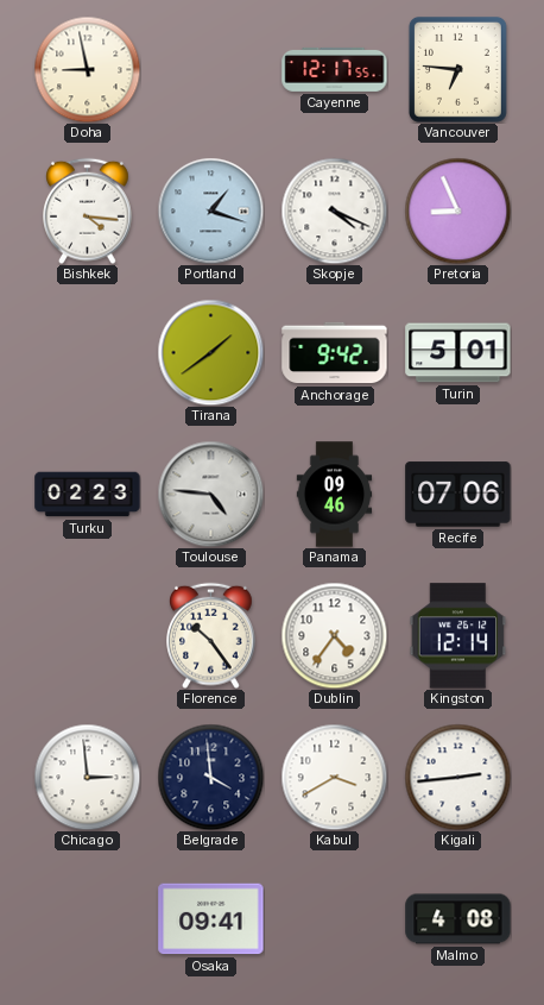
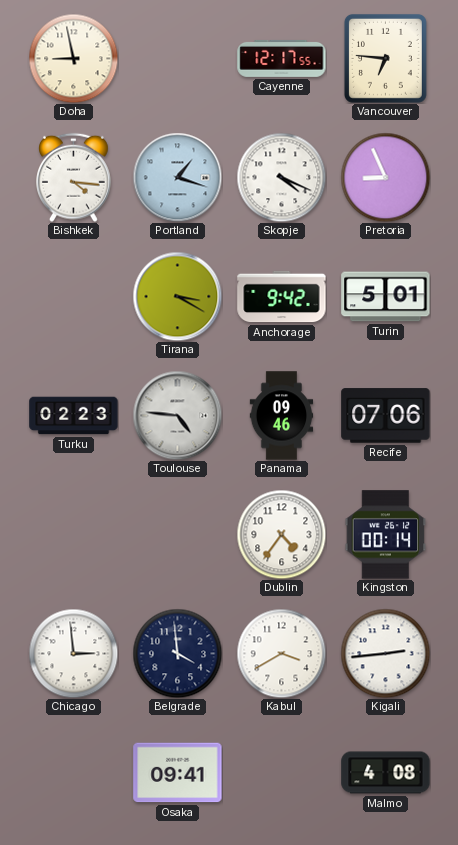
Tirana: 1:39 -> 3:20
Florence: 10:24 -> none
Kingston: 12:14 -> 00:14
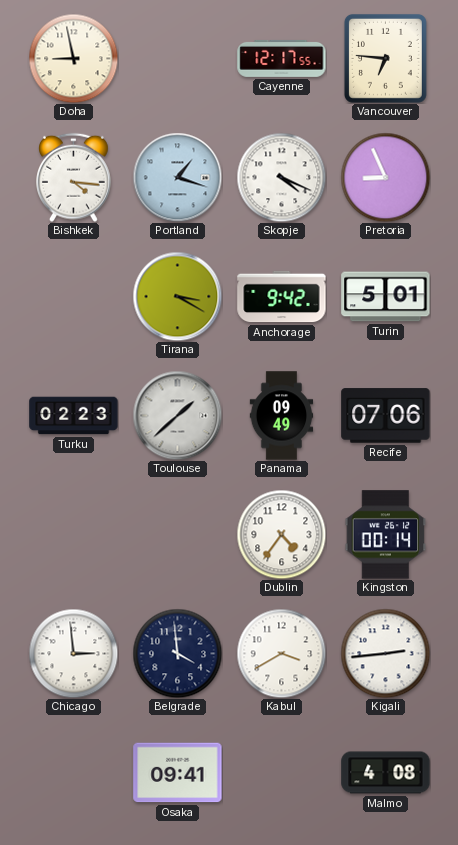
Toulouse: 4:46 -> 1:38
Panama: 09:46 -> 09:49
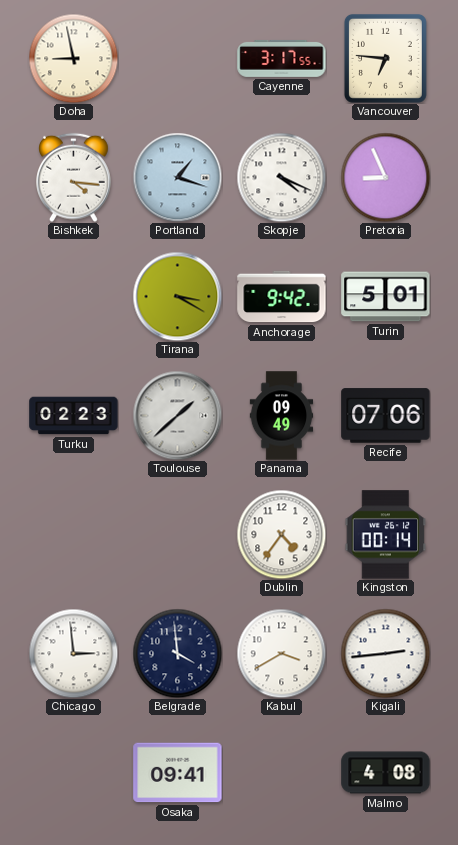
Cayenne: 12:17 -> 3:17
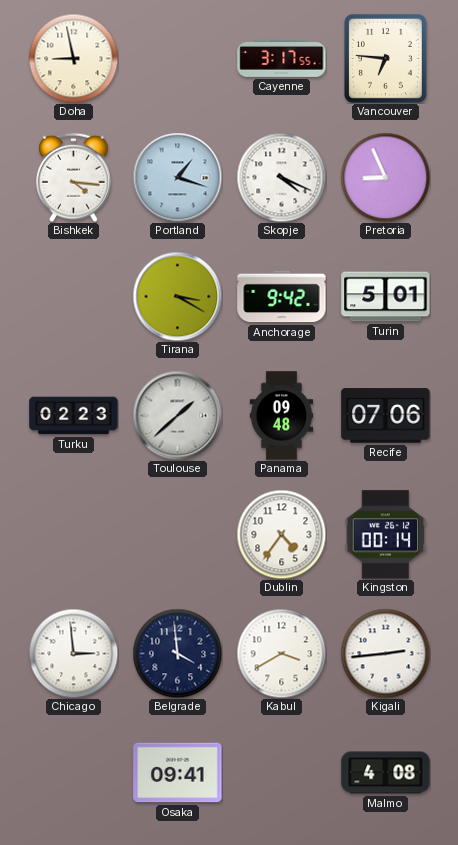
Panama: 09:49 -> 09:48
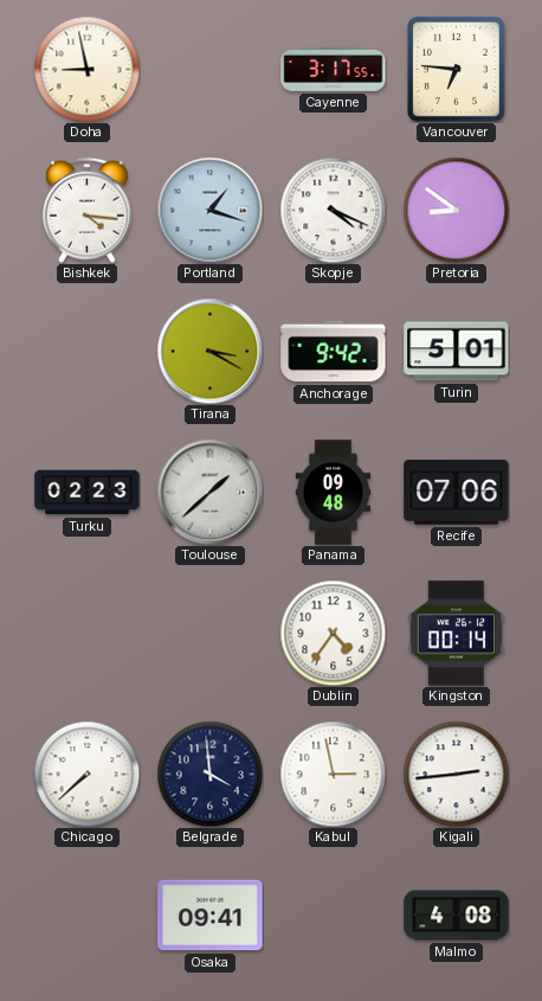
Pretoria: 8:56 -> 8:51
Chicago: 2:59 -> 7:38
Kabul: 3:40 -> 2:58
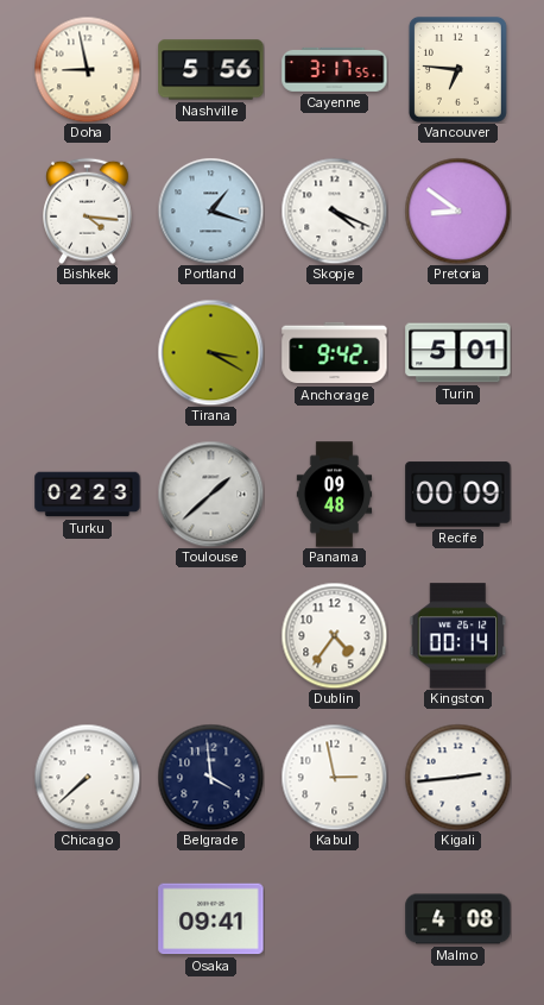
Nashville: none -> 5:56
Recife: 07:06 -> 00:09
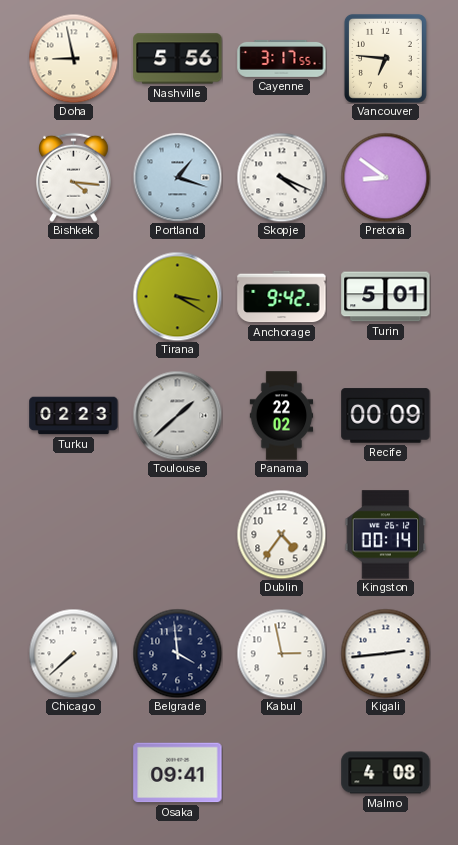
Panama: 09:48 -> 22:02
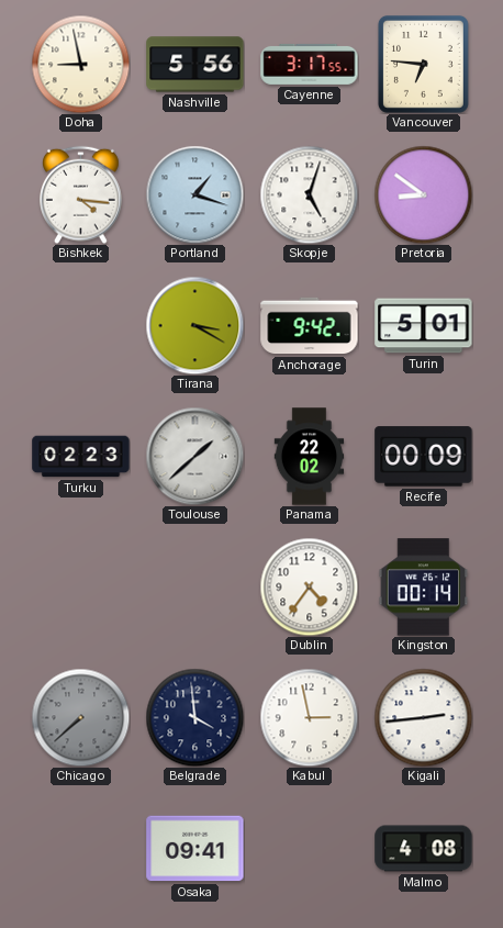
Skopje: 4:19 -> 5:03
Chicago dial: white -> grey
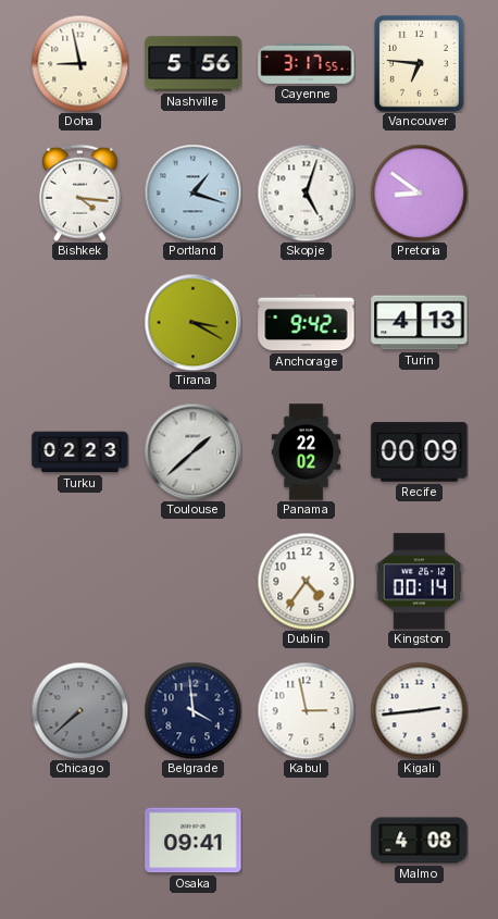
Turin: 5:01 -> 4:13
